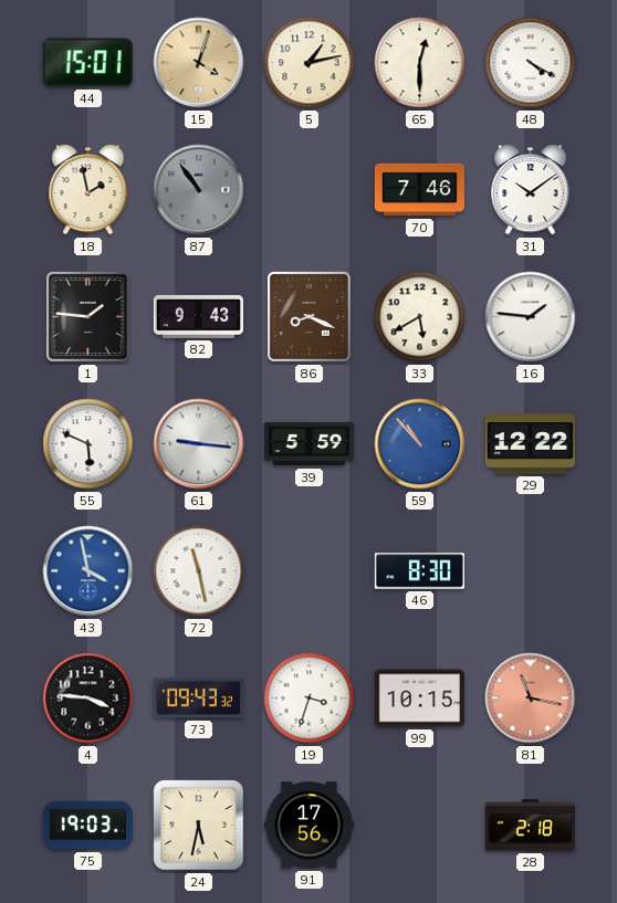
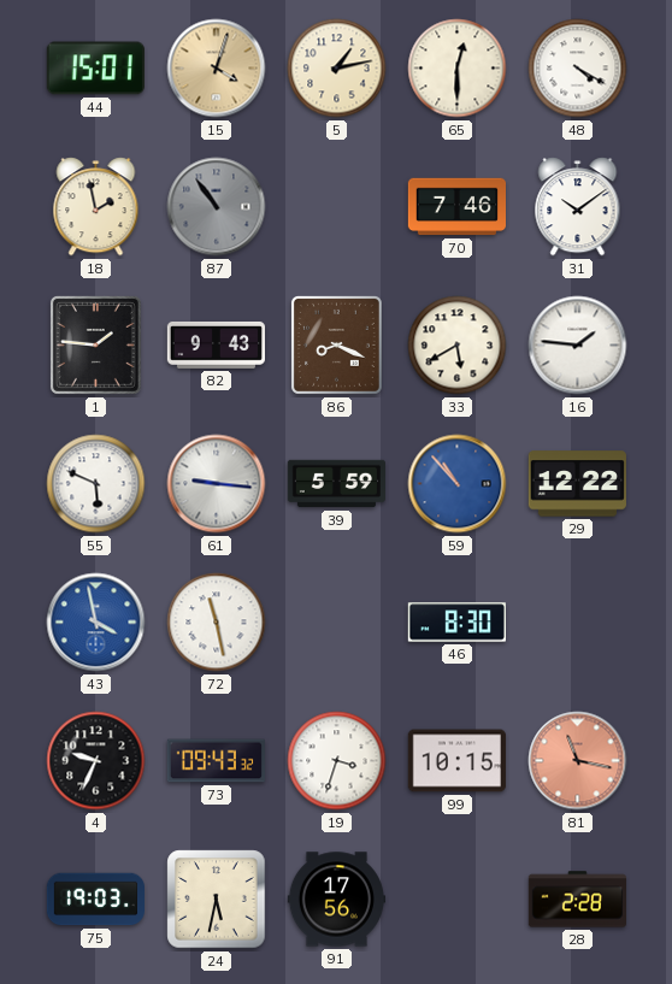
4: 3:46 -> 9:34
28: 2:18 -> 2:28
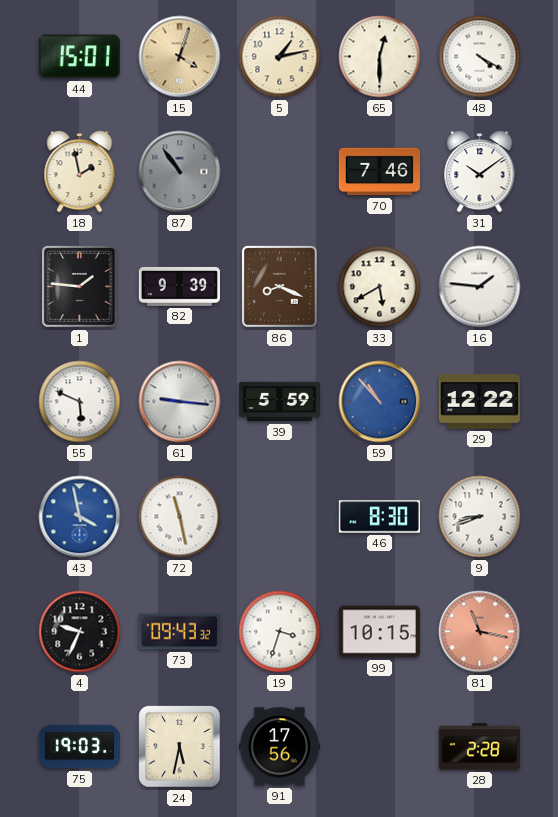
82: 9:43 -> 9:39
9: none -> 8:42
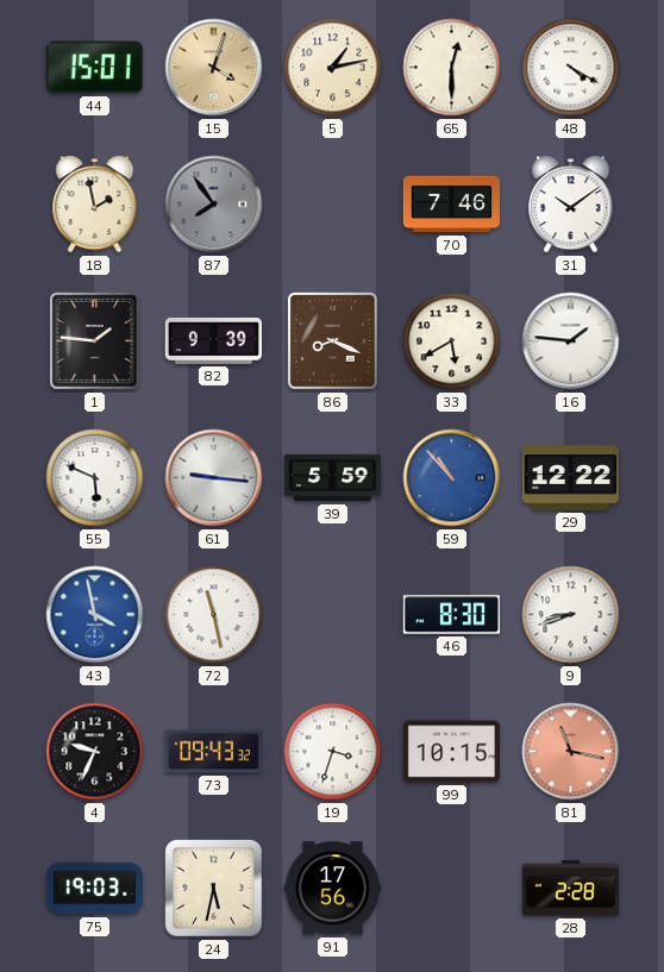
87: 10:54 -> 7:54
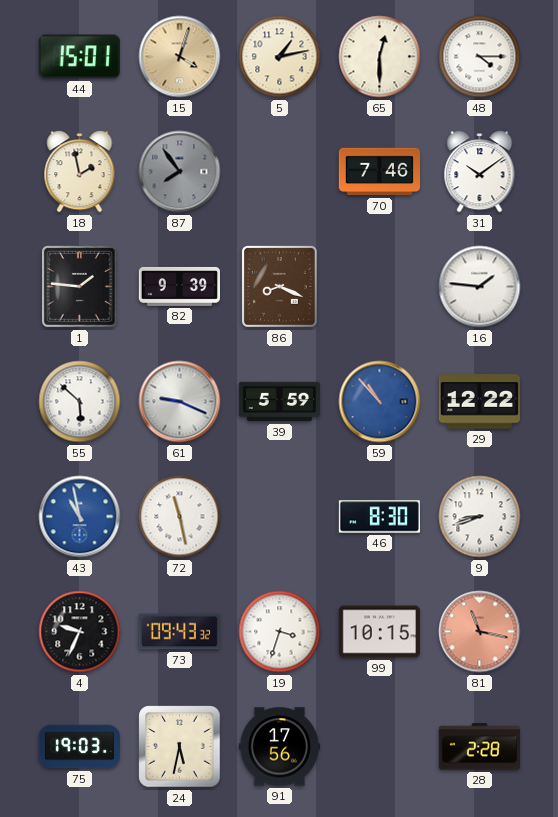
48: 4:20 -> 4:15
33: 5:40 -> none
55: 5:49 -> 5:52
61: 9:16 -> 9:19
43: 3:58 -> 10:58
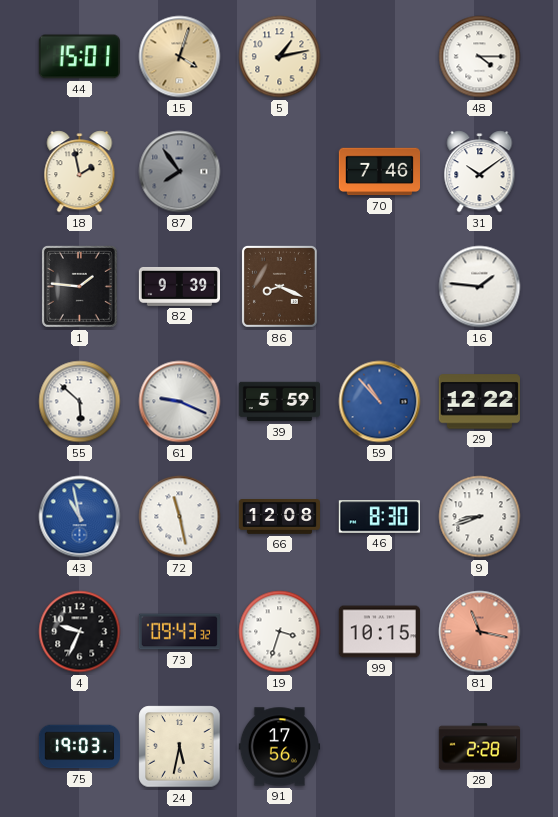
65: 12:30 -> none
66: none -> 12:08
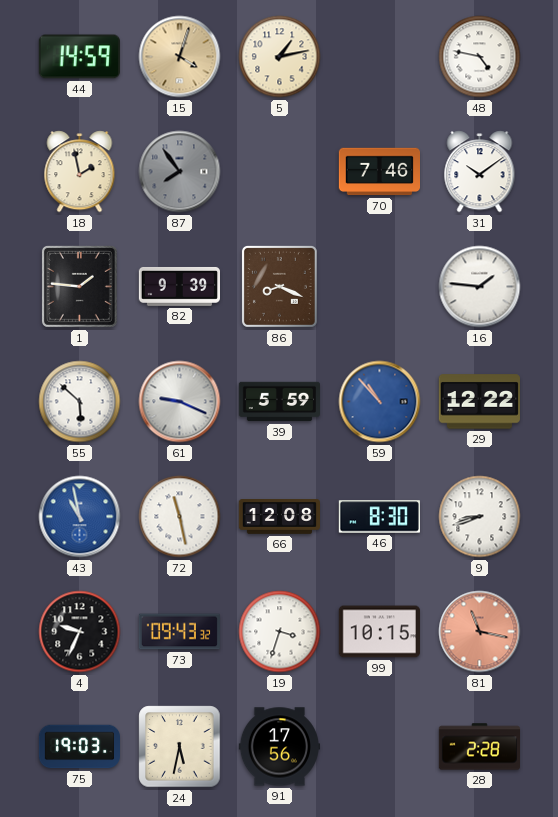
44: 15:01 -> 14:59
48: 4:15 -> 4:47
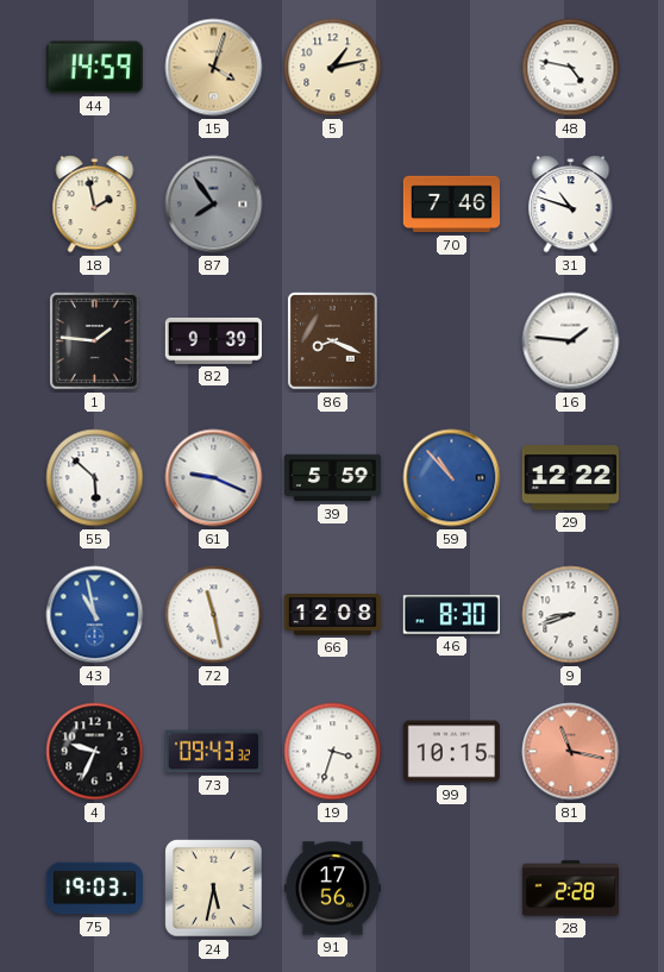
31: 10:09 -> 10:48
